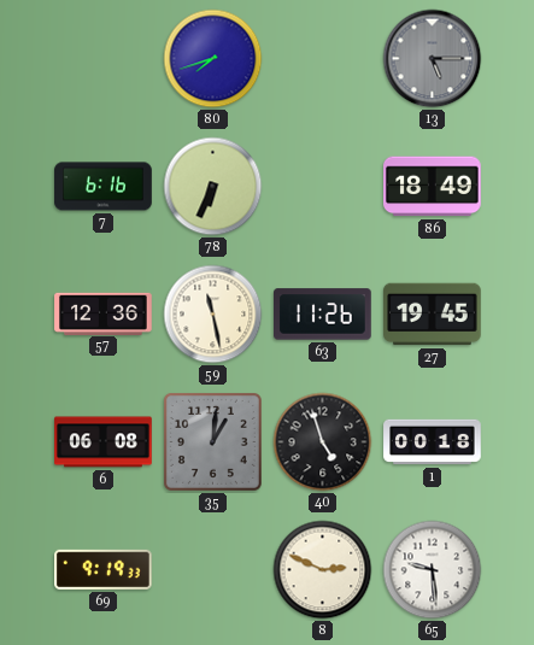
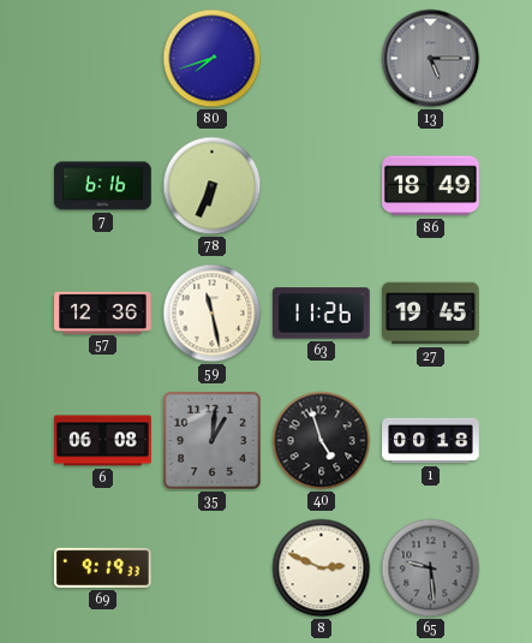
65 dial: white -> grey
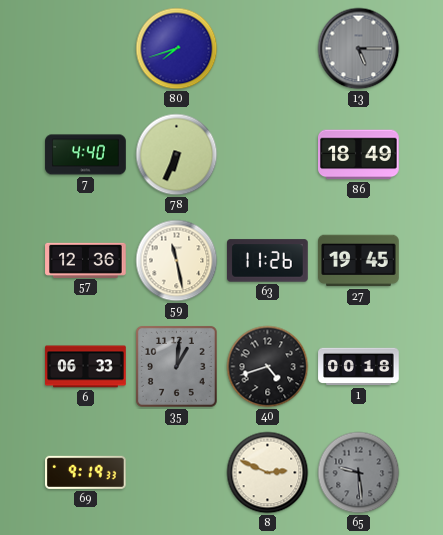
7: 6:16 -> 4:40
6: 06:08 -> 06:33
40: 4:57 -> 4:42
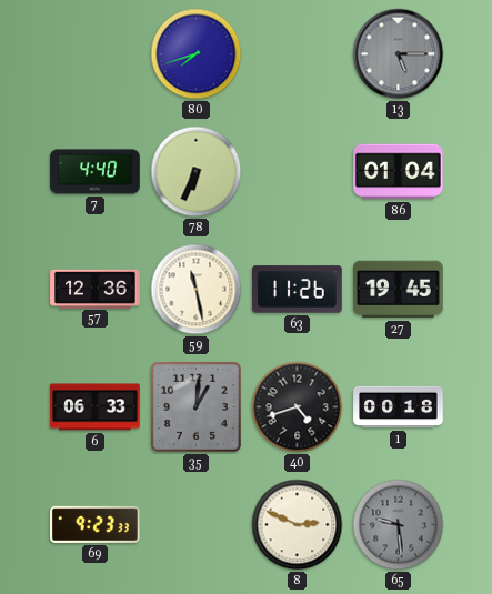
86: 18:49 -> 01:04
69: 9:19 -> 9:23
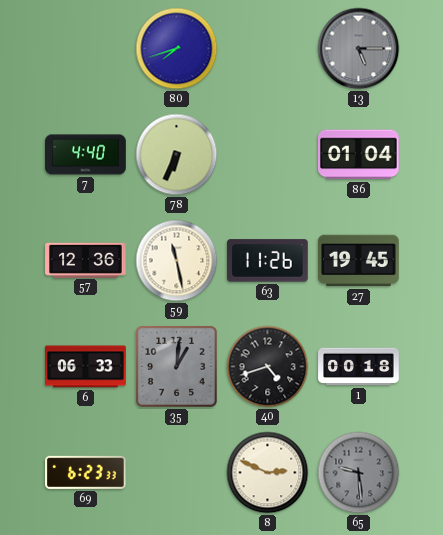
69: 9:23 -> 6:23
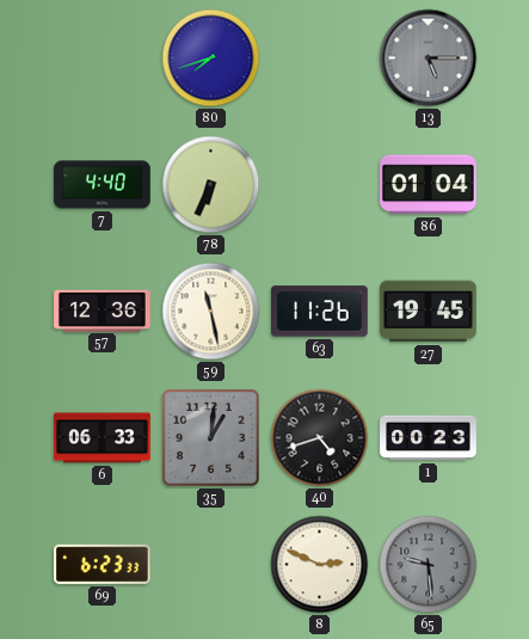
1: 00:18 -> 00:23
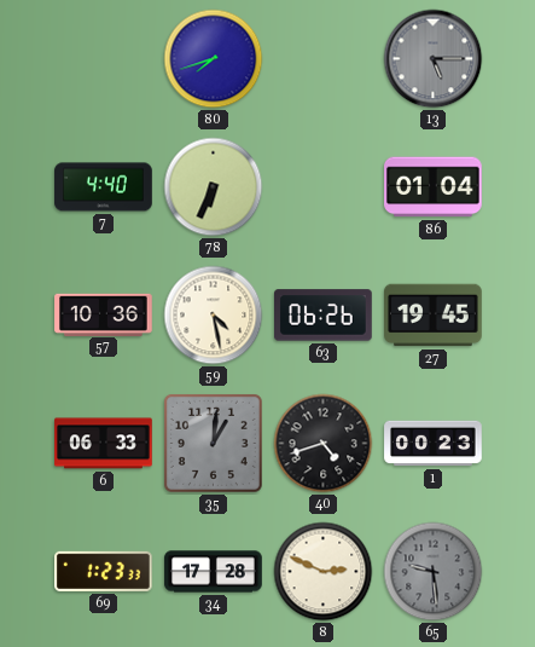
57: 12:36 -> 10:36
59: 11:28 -> 4:28
63: 11:26 -> 06:26
69: 6:23 -> 1:23
34: none -> 17:28
